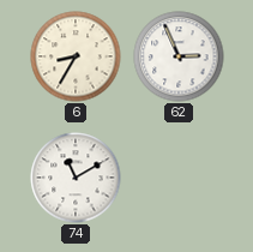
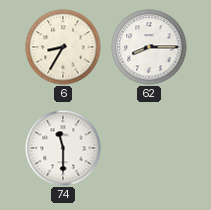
62: 2:56 -> 8:15
74: 11:10 -> 11:30
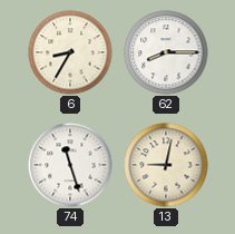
74: 11:30 -> 11:27
13: none -> 9:02
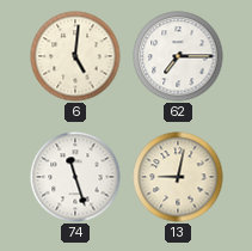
6: 8:35 -> 5:01
62: 8:15 -> 7:15
